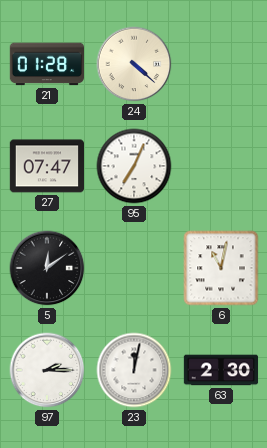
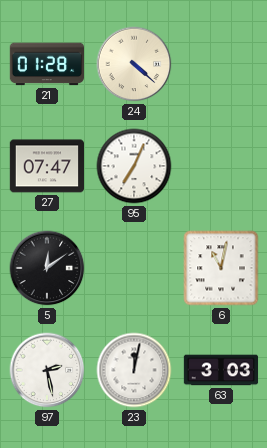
97: 2:15 -> 2:28
63: 2:30 -> 3:03
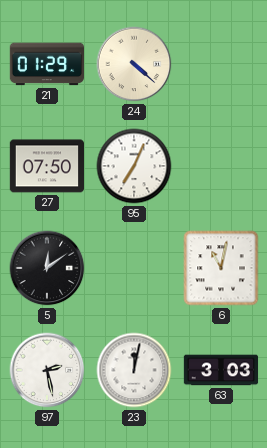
21: 01:28 -> 01:29
27: 07:47 -> 07:50
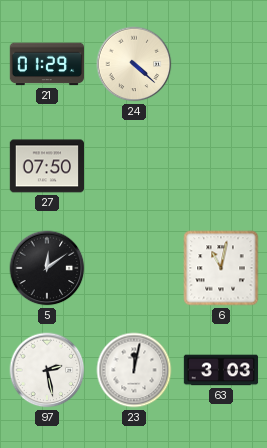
95: 7:04 -> none
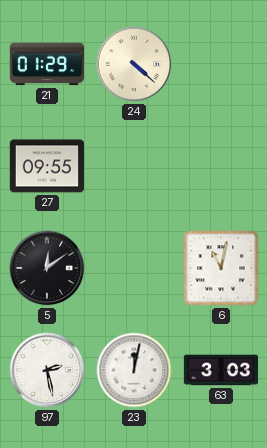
27: 07:50 -> 09:55
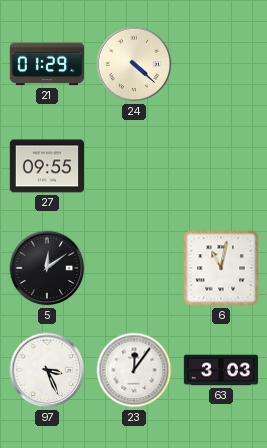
97: 2:28 -> 3:26
23: 12:02 -> 12:06
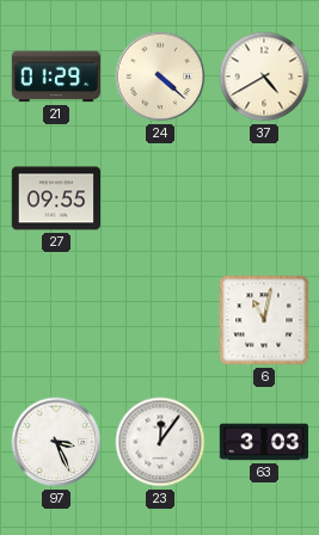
37: none -> 4:40
5: 12:09 -> none
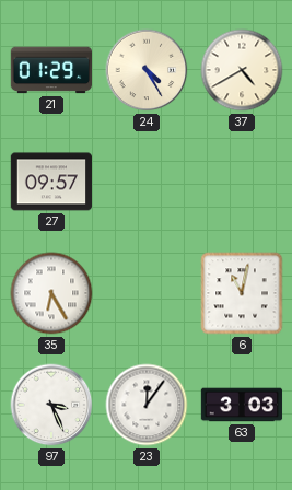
24: 4:22 -> 4:25
27: 09:55 -> 09:57
35: none -> 6:25
